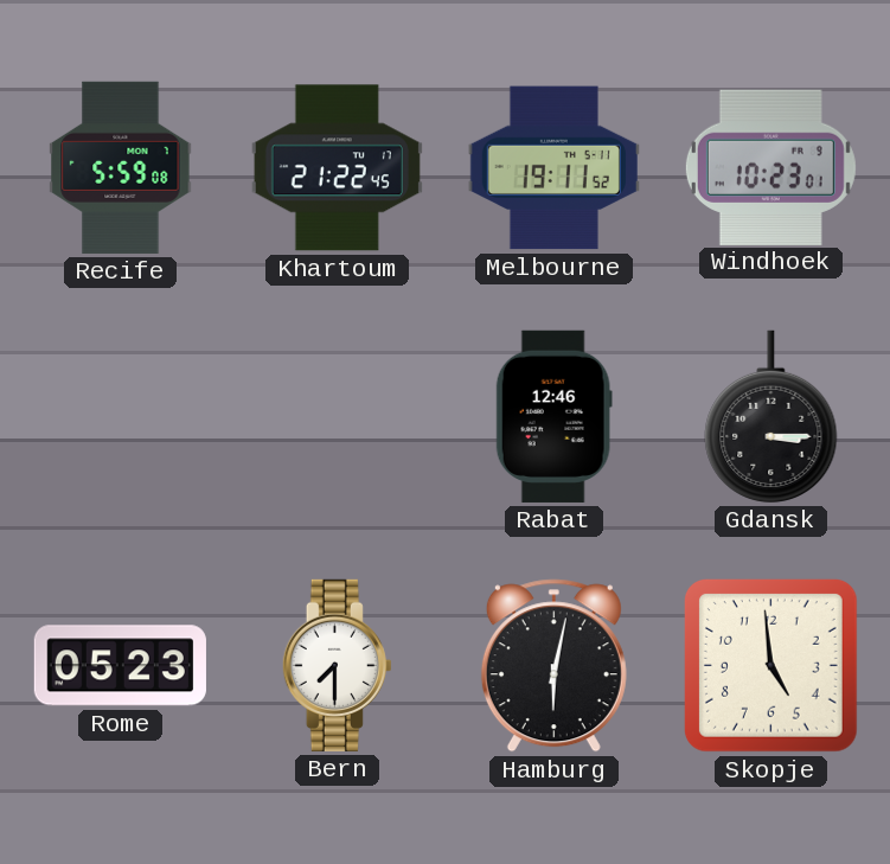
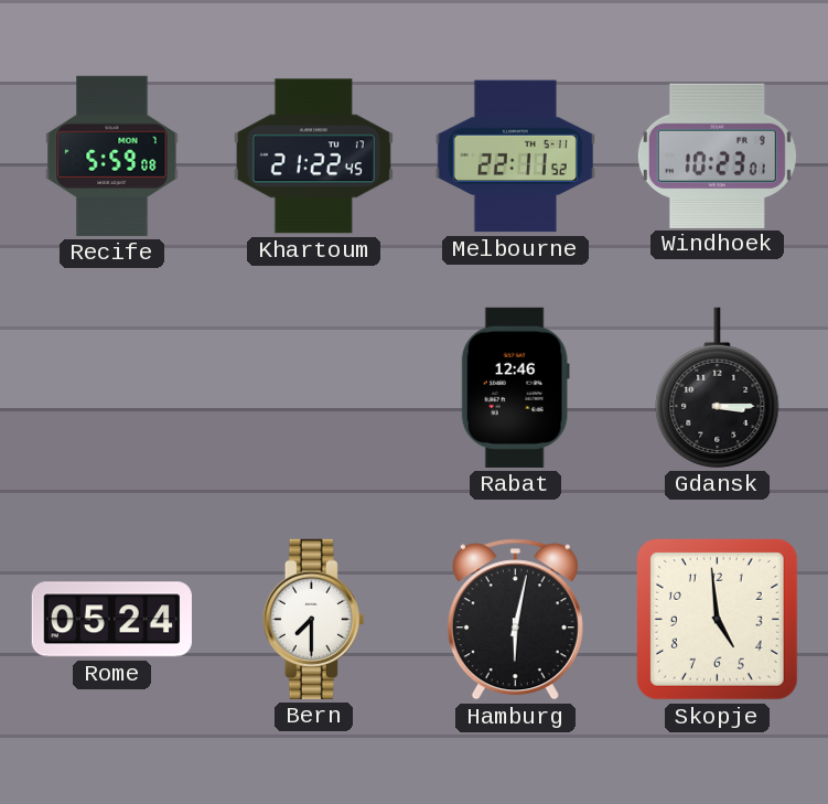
Melbourne: 19:11 -> 22:11
Rome: 05:23 -> 05:24
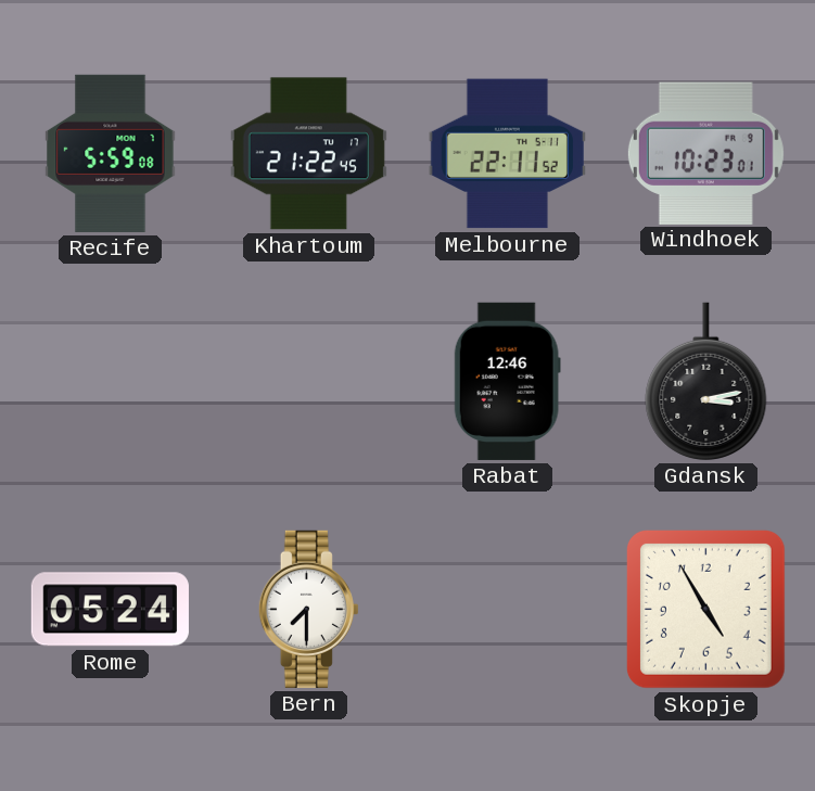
Gdansk: 3:15 -> 3:13
Hamburg: 6:02 -> none
Skopje: 4:59 -> 4:55
